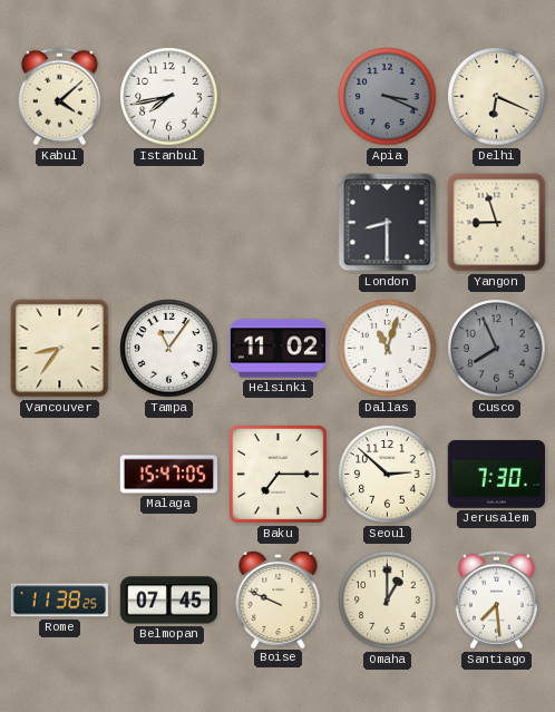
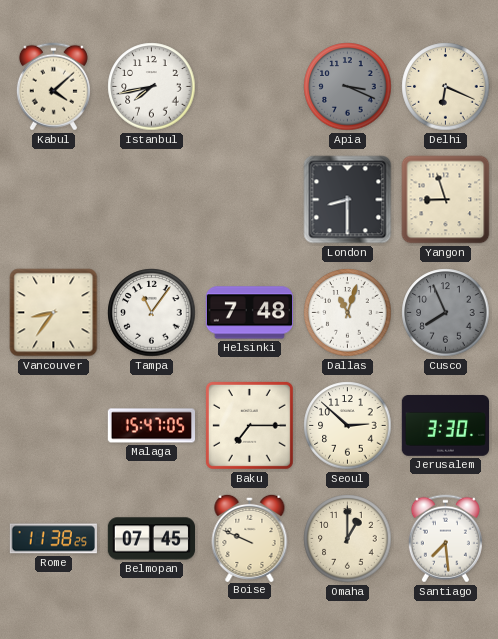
Helsinki: 11:02 -> 7:48
Jerusalem: 7:30 -> 3:30
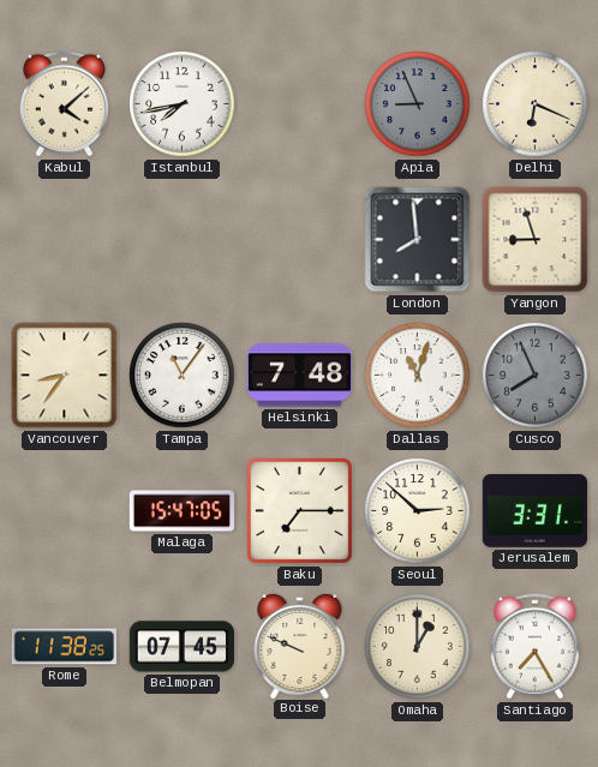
Apia: 3:19 -> 8:56
London: 8:30 -> 7:59
Jerusalem: 3:30 -> 3:31
Santiago: 7:29 -> 7:25
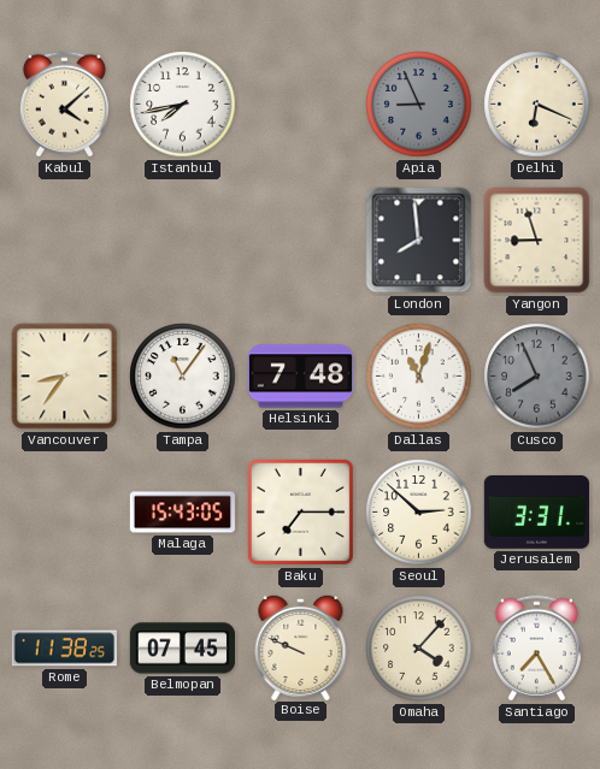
Malaga: 15:47 -> 15:43
Omaha: 1:00 -> 4:07
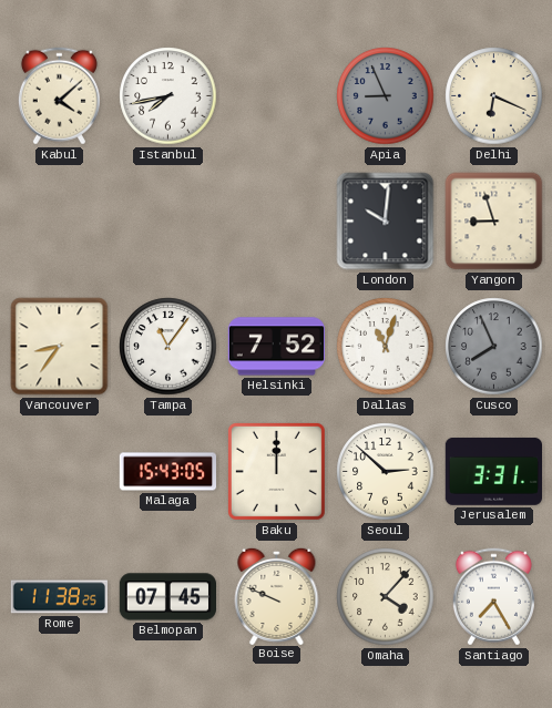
London: 7:59 -> 10:01
Helsinki: 7:48 -> 7:52
Baku: 7:15 -> 12:00
